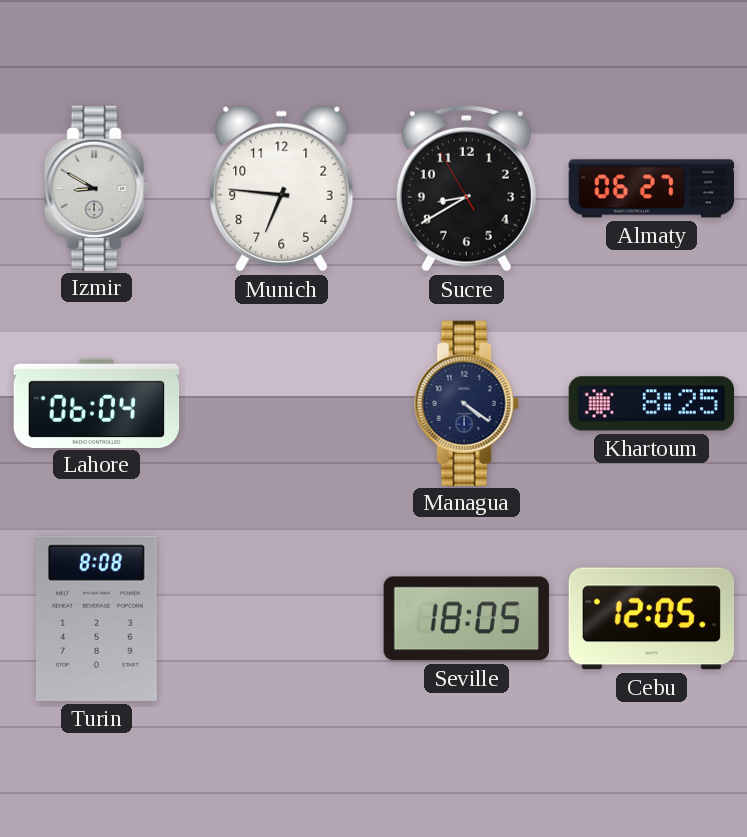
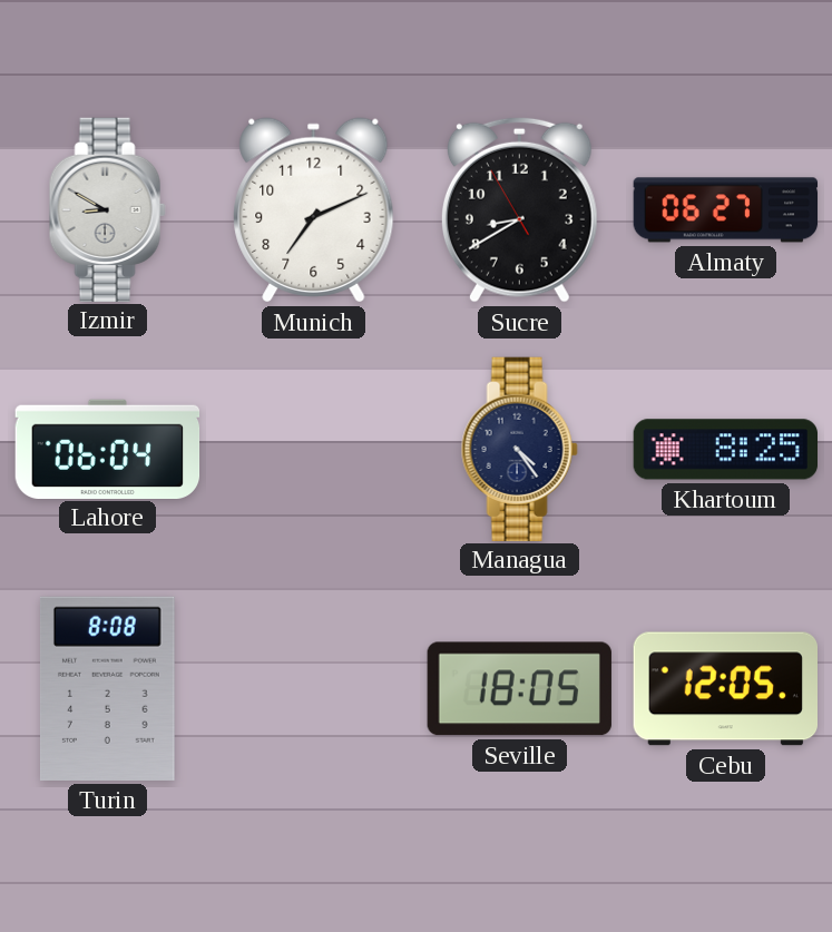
Munich: 6:46 -> 7:11
Managua: 4:21 -> 4:24
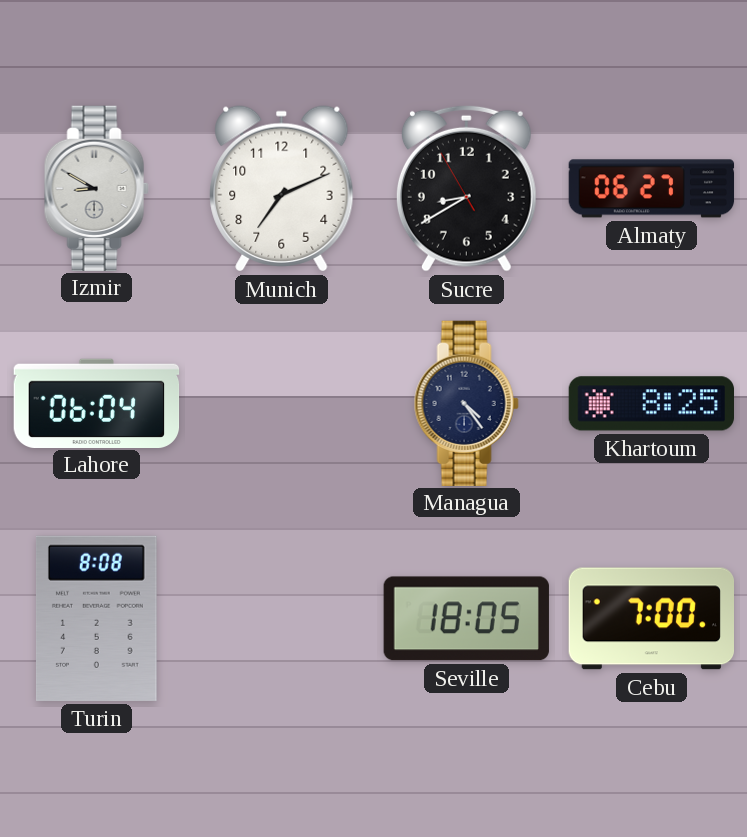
Cebu: 12:05 -> 7:00
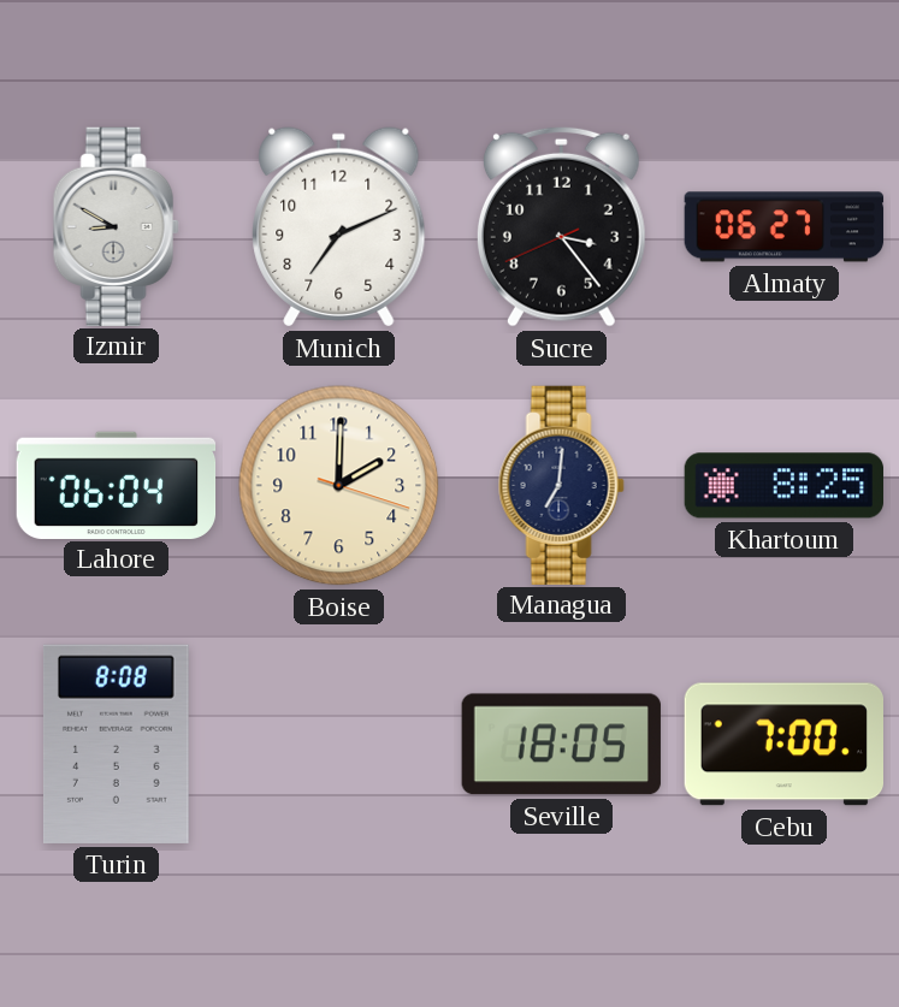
Sucre: 8:39 -> 3:23
Boise: none -> 2:00
Managua: 4:24 -> 7:01
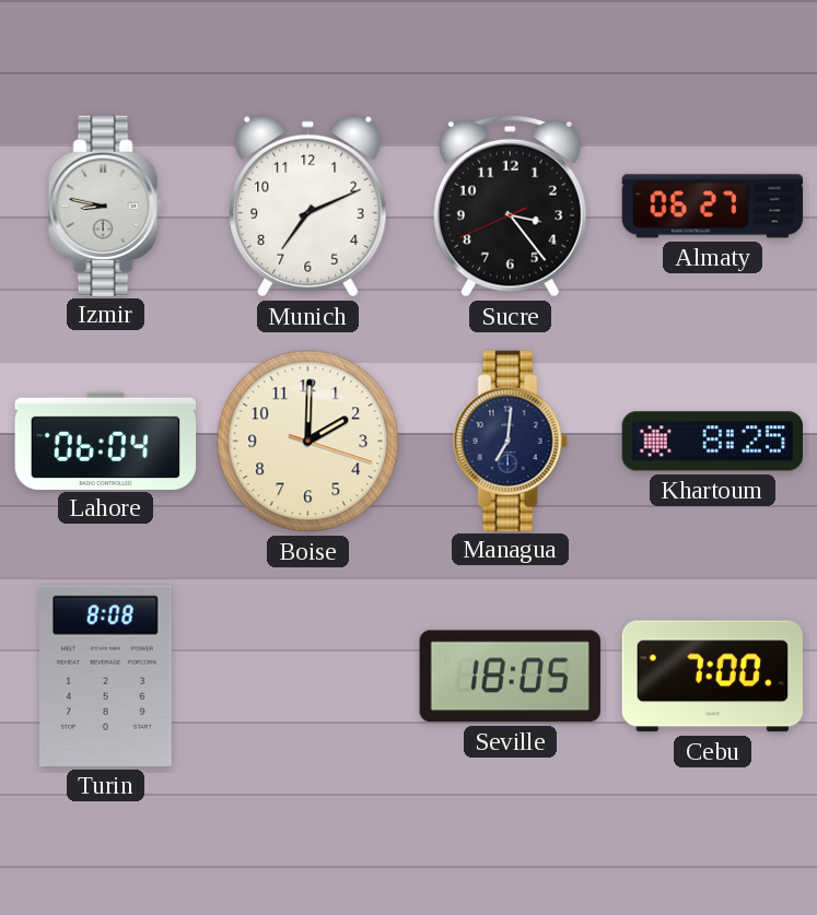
Izmir: 8:50 -> 8:47
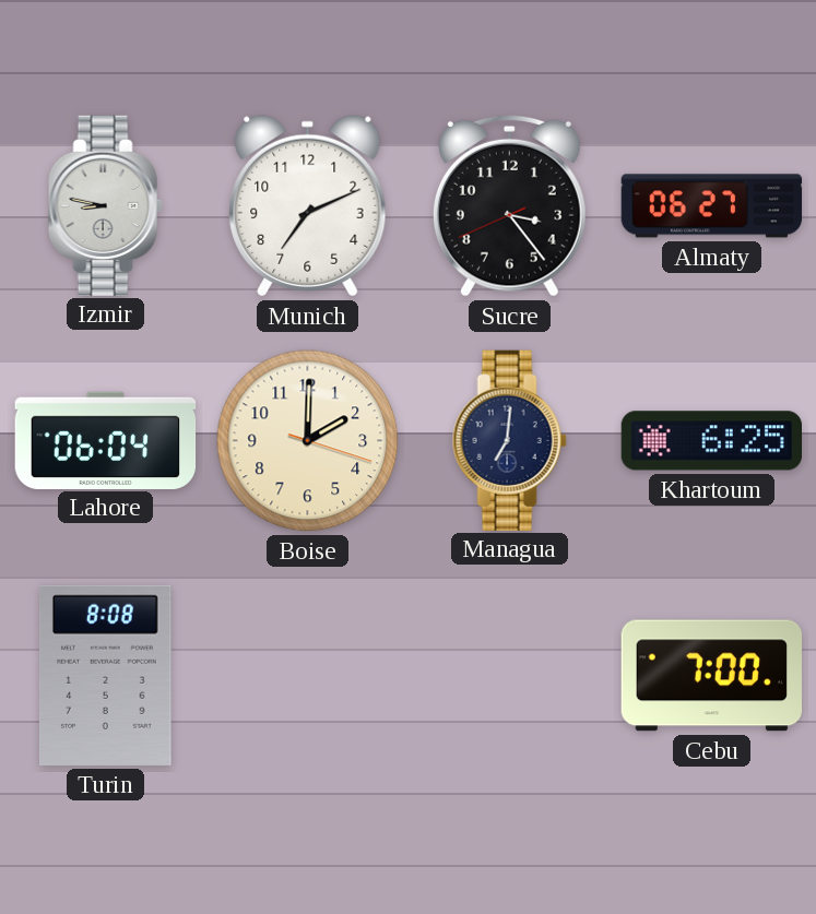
Khartoum: 8:25 -> 6:25
Seville: 18:05 -> none
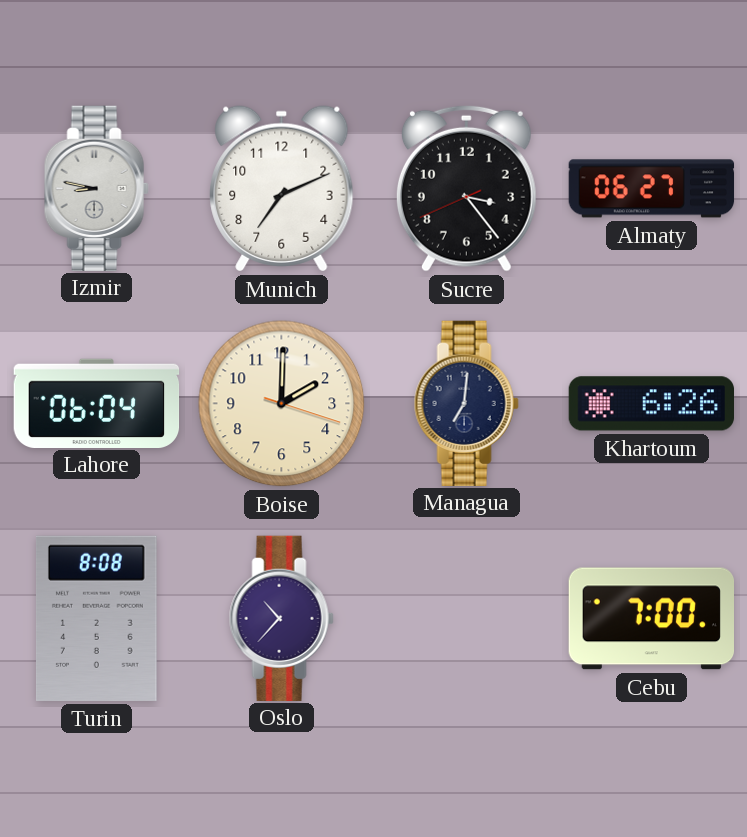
Khartoum: 6:25 -> 6:26
Oslo: none -> 10:37
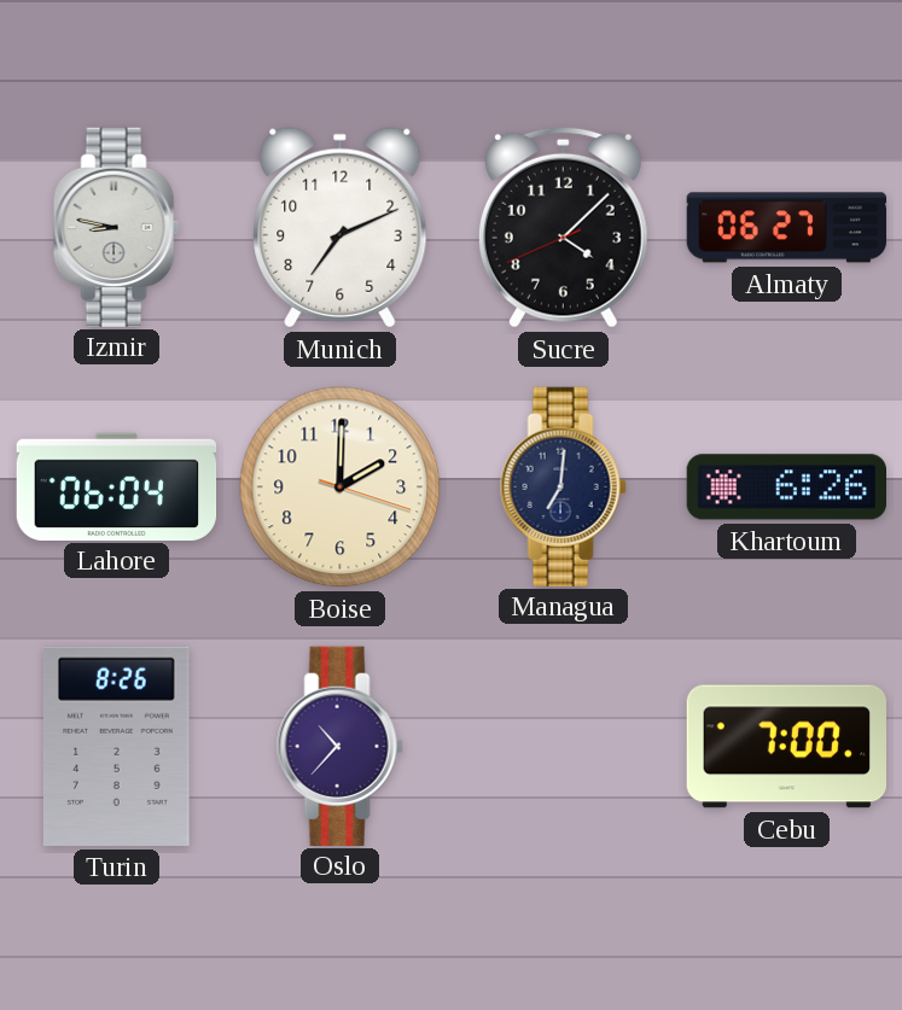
Sucre: 3:23 -> 4:07
Turin: 8:08 -> 8:26
